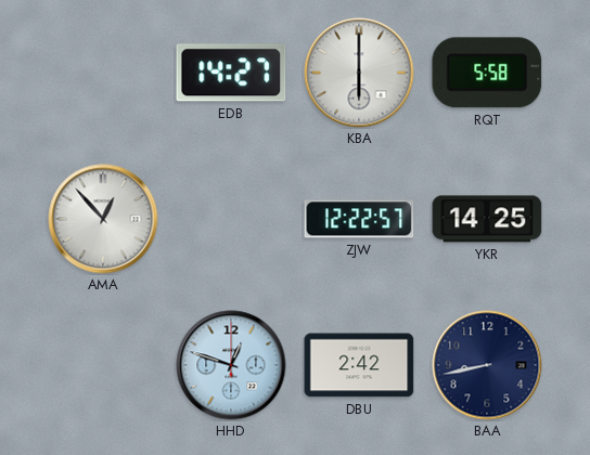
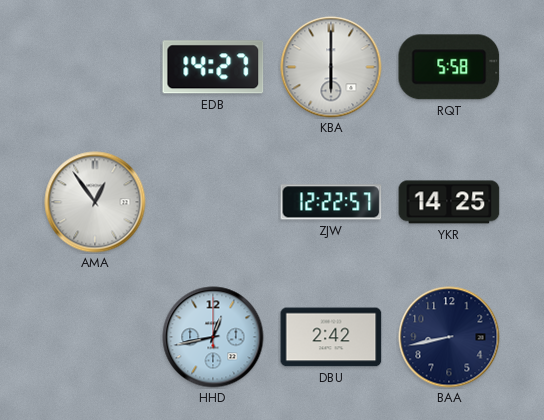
AMA: 12:53 -> 12:54
HHD: 12:48 -> 12:43
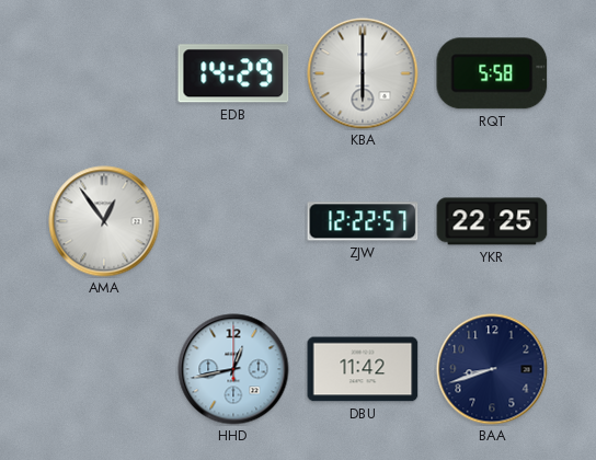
EDB: 14:27 -> 14:29
YKR: 14:25 -> 22:25
DBU: 2:42 -> 11:42
BAA: 8:43 -> 8:42
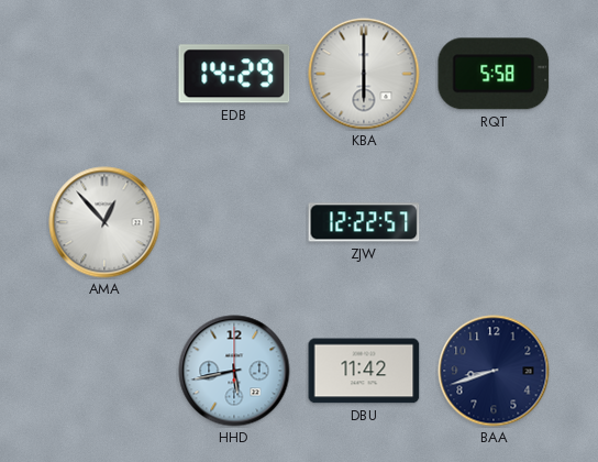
AMA: 12:54 -> 12:53
YKR: 22:25 -> none
HHD: 12:43 -> 5:43
